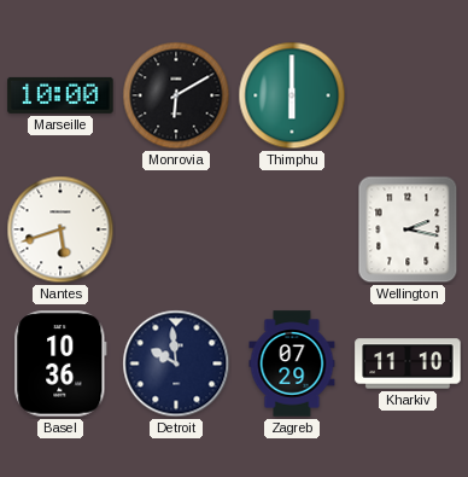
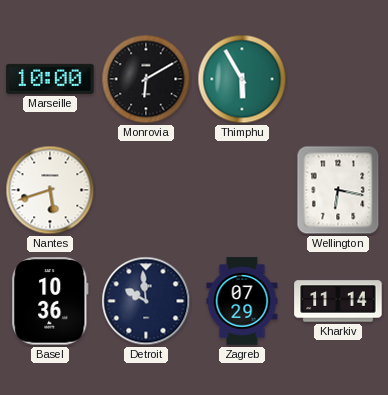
Thimphu: 6:00 -> 5:55
Wellington: 2:17 -> 6:17
Kharkiv: 11:10 -> 11:14
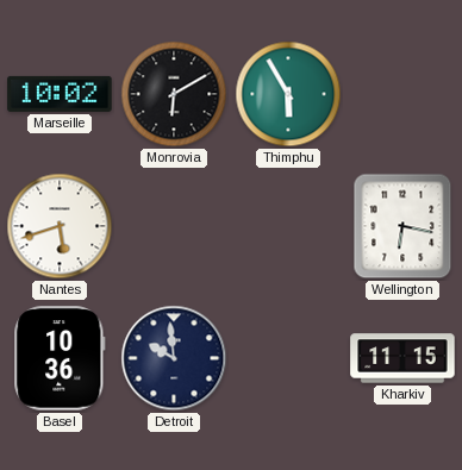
Marseille: 10:00 -> 10:02
Zagreb: 07:29 -> none
Kharkiv: 11:14 -> 11:15
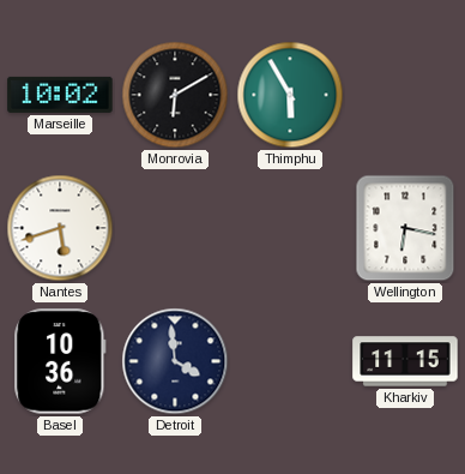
Detroit: 9:59 -> 3:59
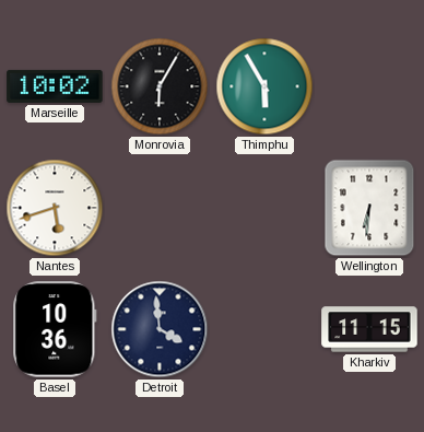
Monrovia: 6:10 -> 6:05
Wellington: 6:17 -> 6:31
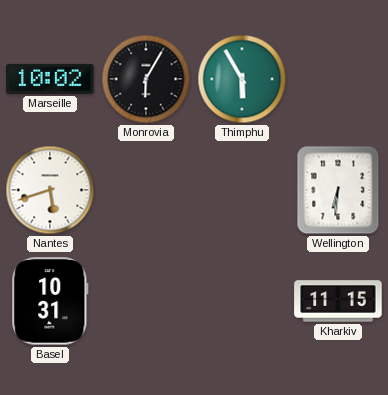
Basel: 10:36 -> 10:31
Detroit: 3:59 -> none
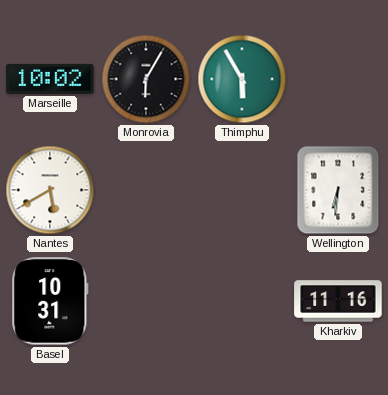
Nantes: 5:42 -> 5:40
Kharkiv: 11:15 -> 11:16
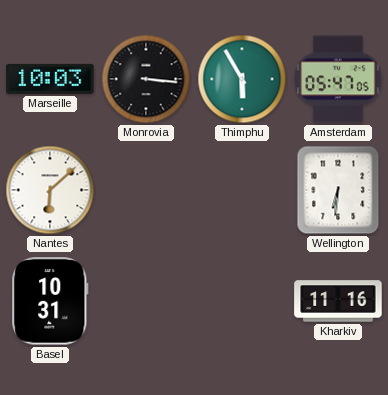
Marseille: 10:02 -> 10:03
Monrovia: 6:05 -> 3:16
Amsterdam: none -> 05:47
Nantes: 5:40 -> 6:08
